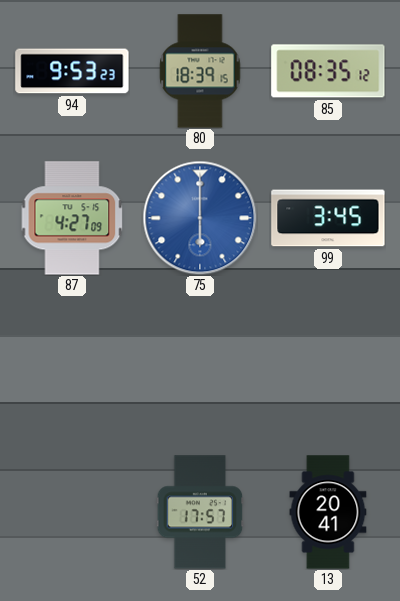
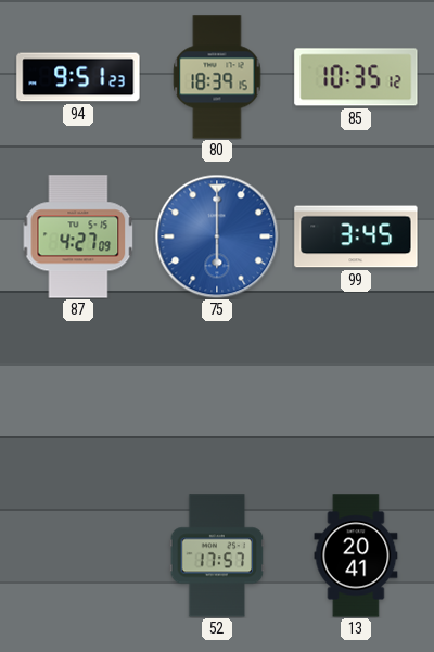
94: 9:53 -> 9:51
85: 08:35 -> 10:35
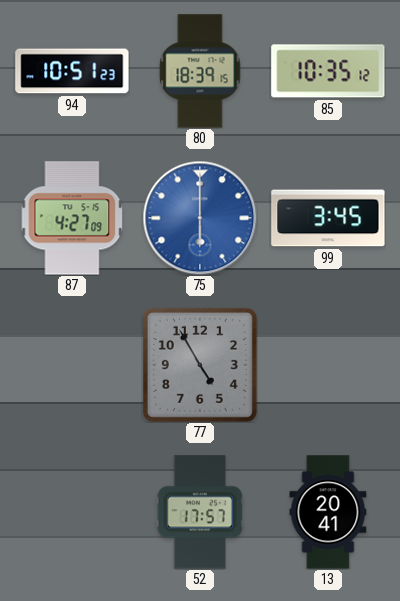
94: 9:51 -> 10:51
77: none -> 4:55
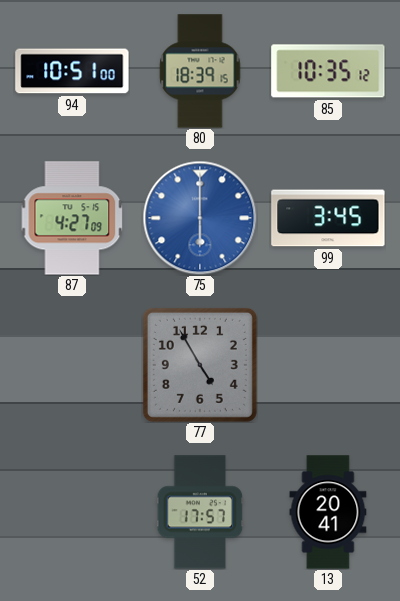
94: 10:51:23 -> 10:51:00
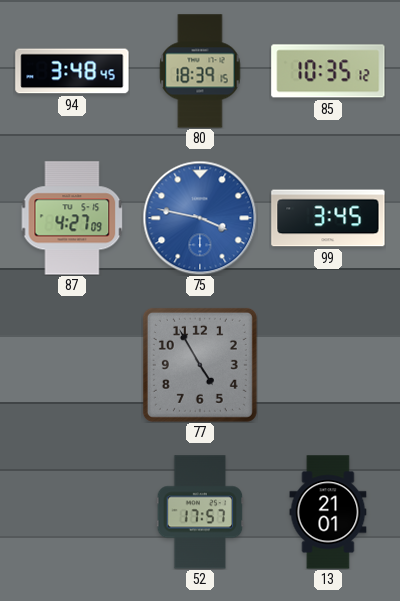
94: 10:51 -> 3:48
75: 6:00 -> 3:47
13: 20:41 -> 21:01
